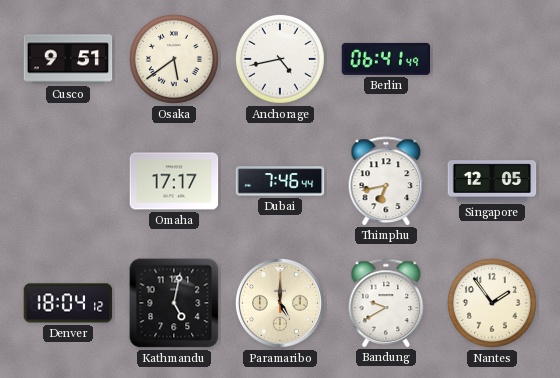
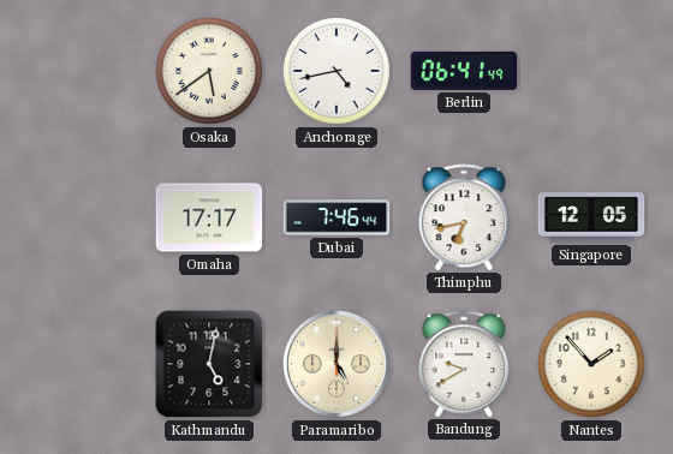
Cusco: 9:51 -> none
Denver: 18:04 -> none
Nantes: 1:54 -> 1:53
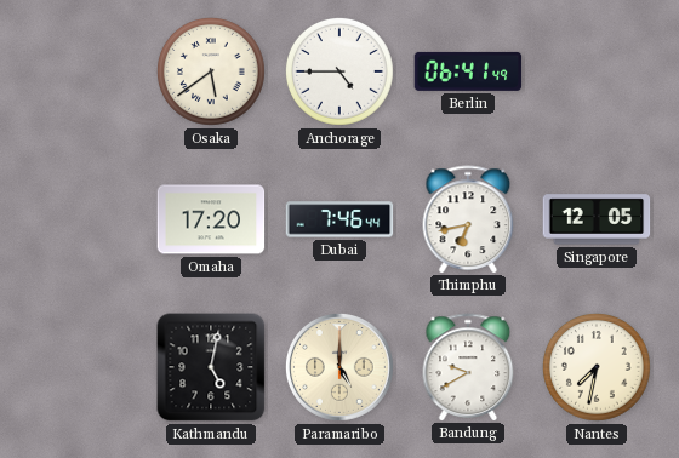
Anchorage: 4:43 -> 4:45
Omaha: 17:17 -> 17:20
Nantes: 1:53 -> 7:32
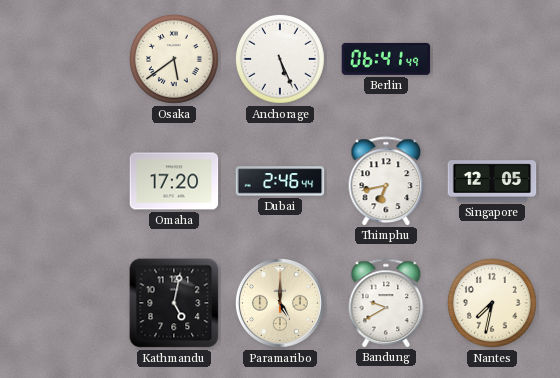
Anchorage: 4:45 -> 5:26
Dubai: 7:46 -> 2:46
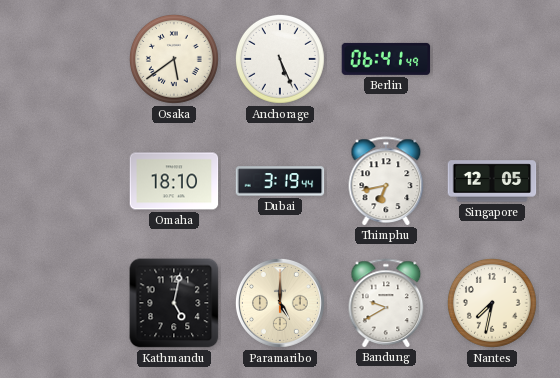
Omaha: 17:20 -> 18:10
Dubai: 2:46 -> 3:19
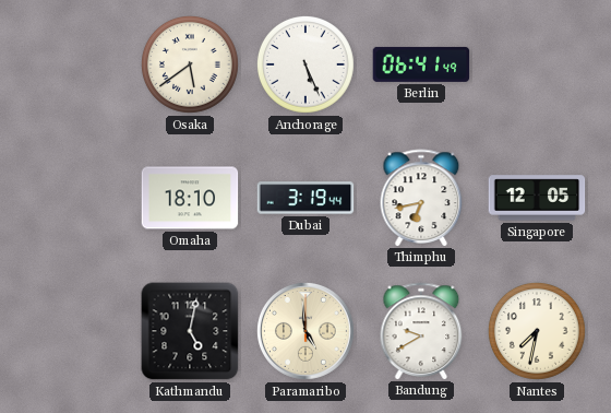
Paramaribo: 5:00 -> 4:59
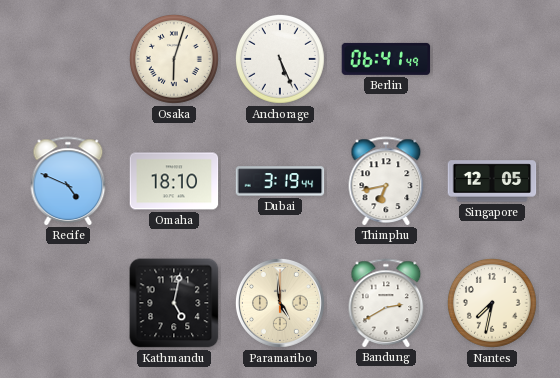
Osaka: 5:39 -> 6:03
Recife: none -> 4:49
Bandung: 9:40 -> 2:40
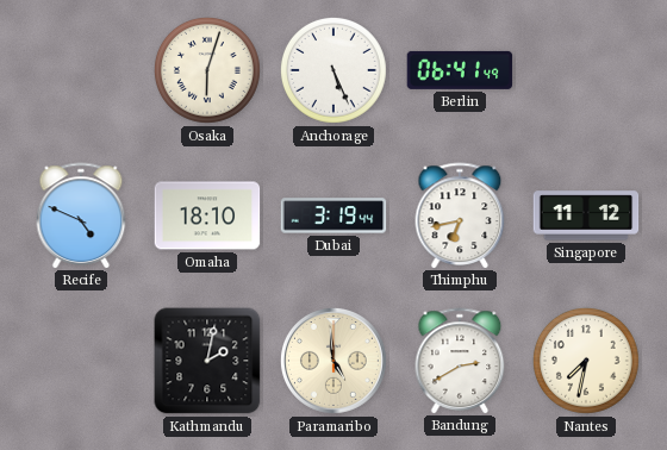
Singapore: 12:05 -> 11:12
Kathmandu: 5:02 -> 2:02
